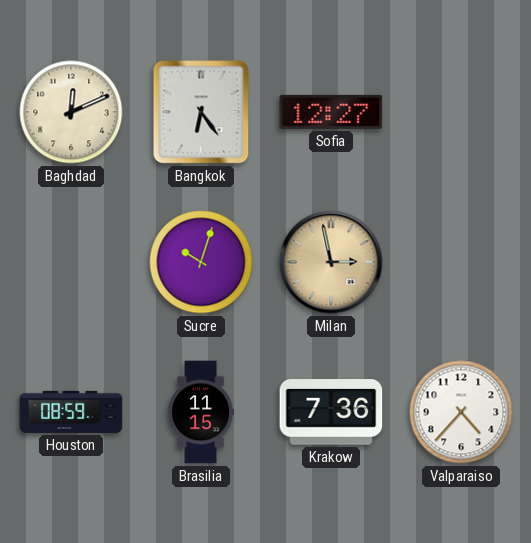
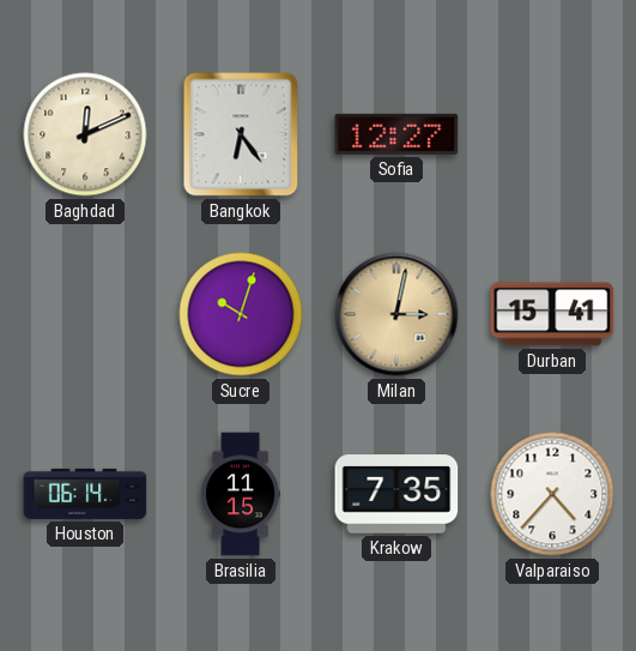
Milan: 2:58 -> 3:02
Durban: none -> 15:41
Houston: 08:59 -> 06:14
Krakow: 7:36 -> 7:35
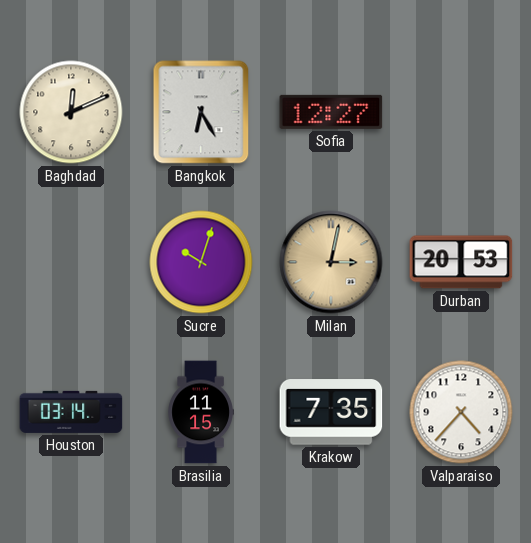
Bangkok: 6:24 -> 6:25
Durban: 15:41 -> 20:53
Houston: 06:14 -> 03:14
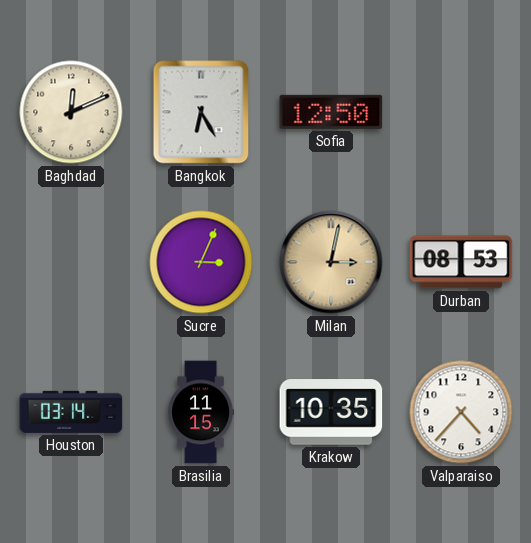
Sofia: 12:27 -> 12:50
Sucre: 10:03 -> 3:04
Durban: 20:53 -> 08:53
Krakow: 7:35 -> 10:35
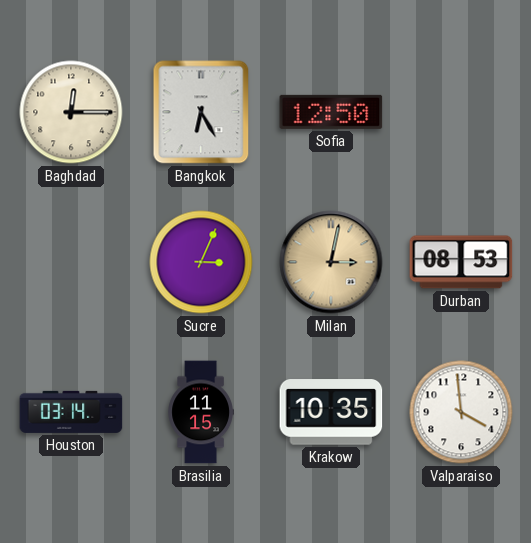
Baghdad: 12:11 -> 12:15
Valparaiso: 4:37 -> 3:59
